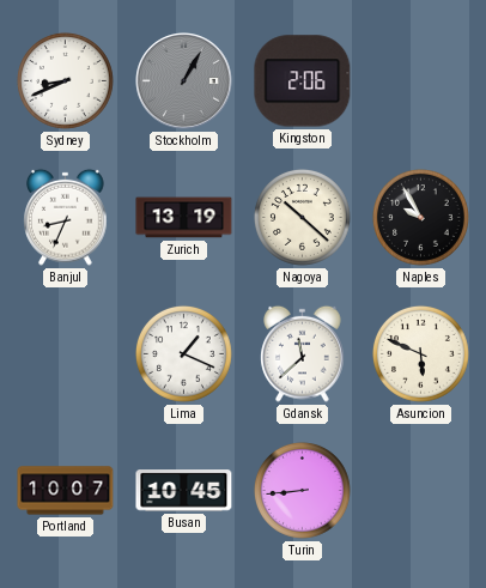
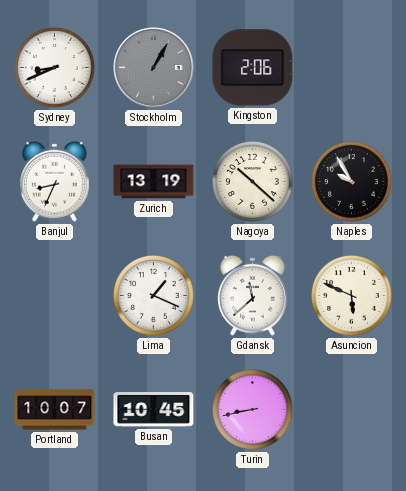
Turin: 8:44 -> 8:43
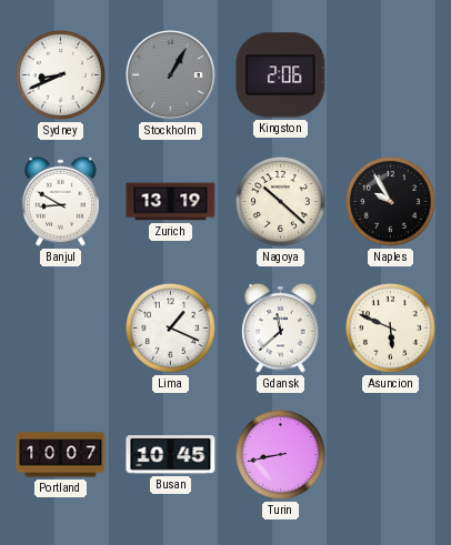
Banjul: 8:34 -> 8:50
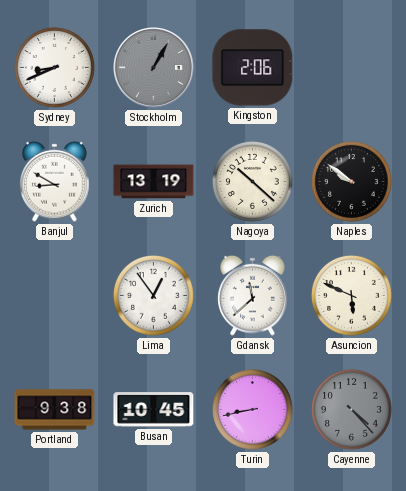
Naples: 9:55 -> 9:51
Lima: 1:19 -> 12:54
Portland: 10:07 -> 9:38
Cayenne: none -> 4:23
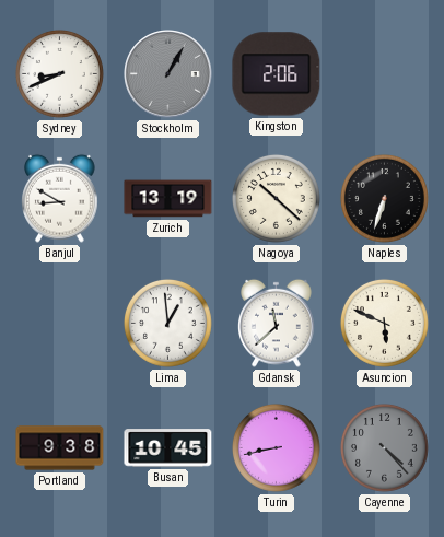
Naples: 9:51 -> 6:33
Lima: 12:54 -> 12:59
